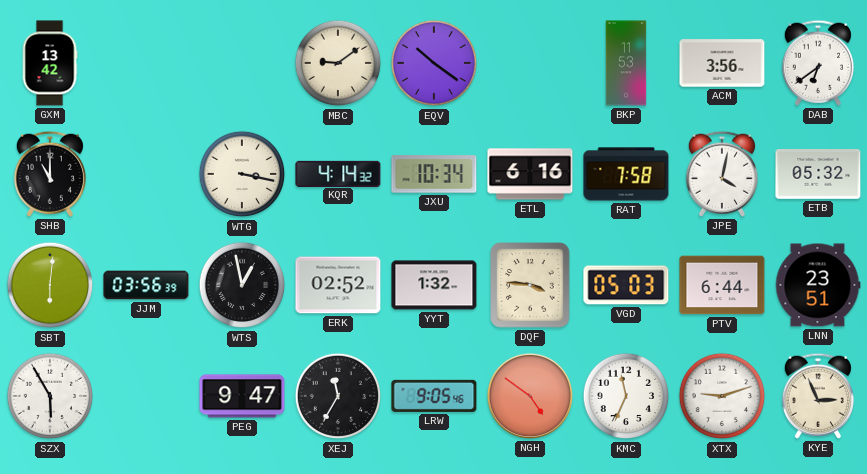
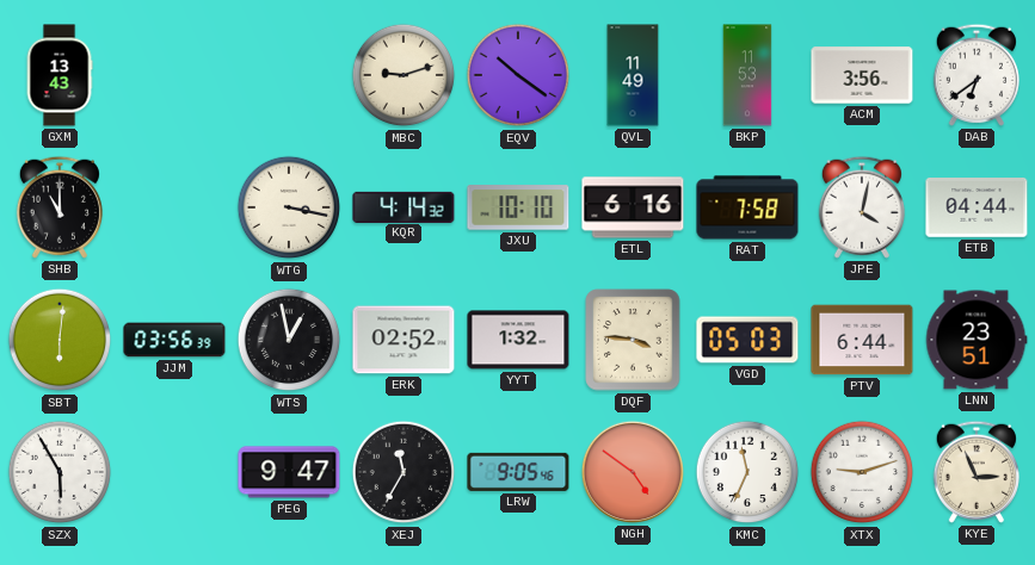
GXM: 13:42 -> 13:43
MBC: 9:09 -> 9:12
QVL: none -> 11:49
JXU: 10:34 -> 10:10
ETB: 05:32 -> 04:44
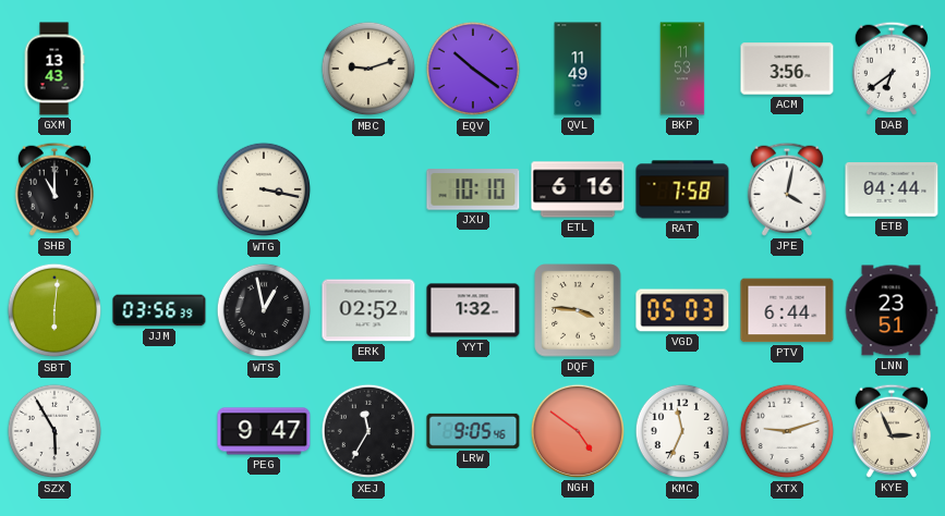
KQR: 4:14 -> none
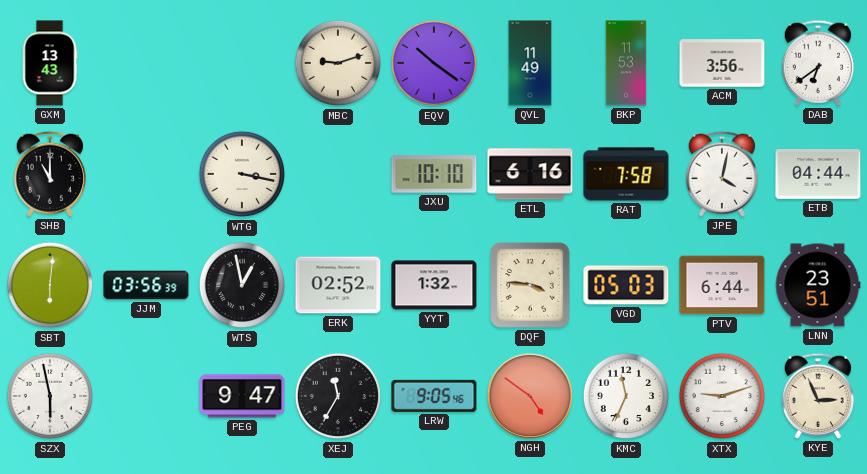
SZX: 5:55 -> 5:58
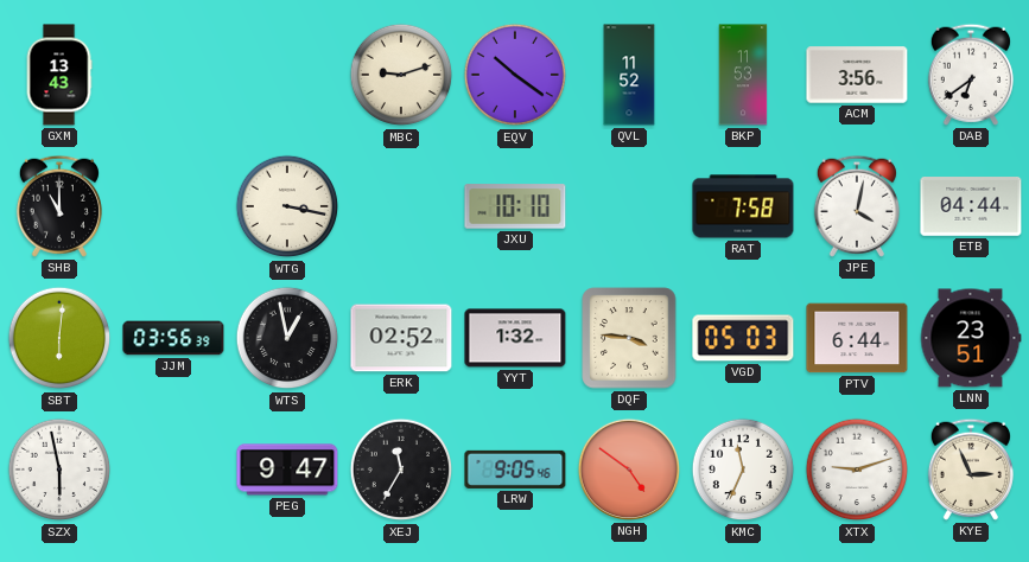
QVL: 11:49 -> 11:52
ETL: 6:16 -> none
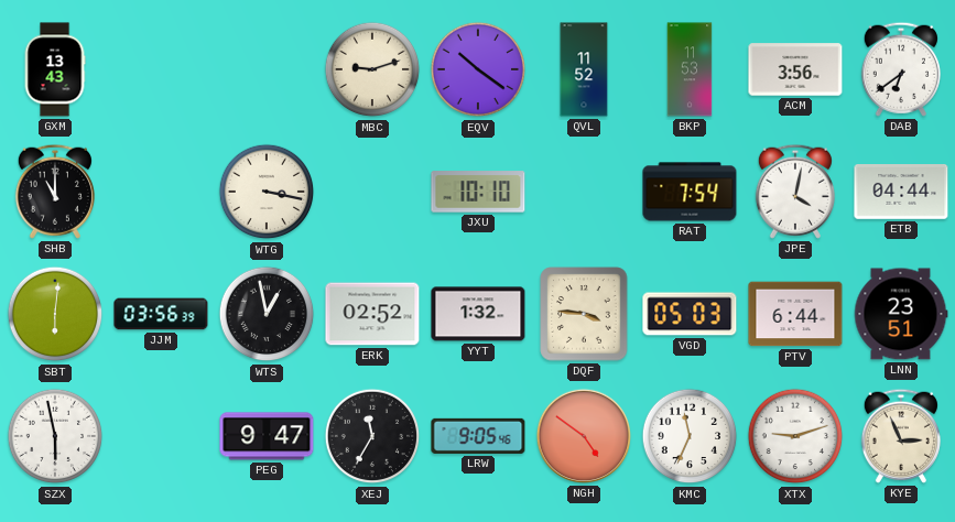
RAT: 7:58 -> 7:54
